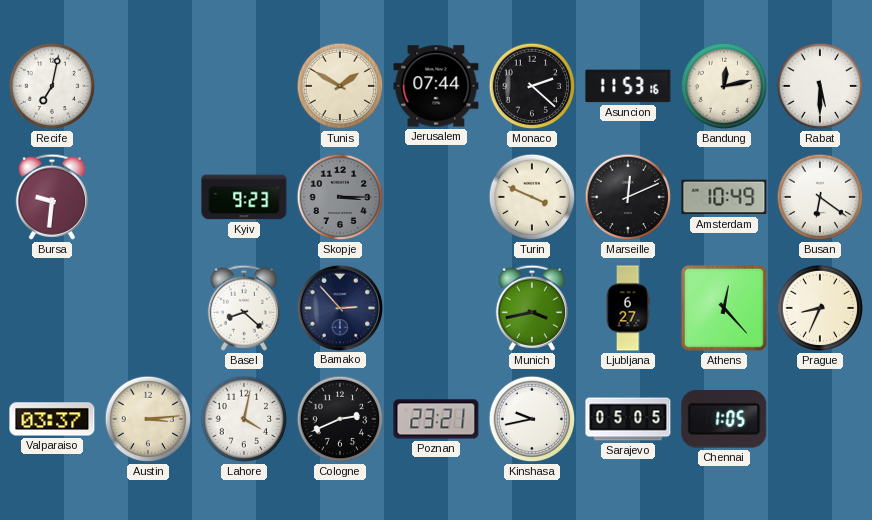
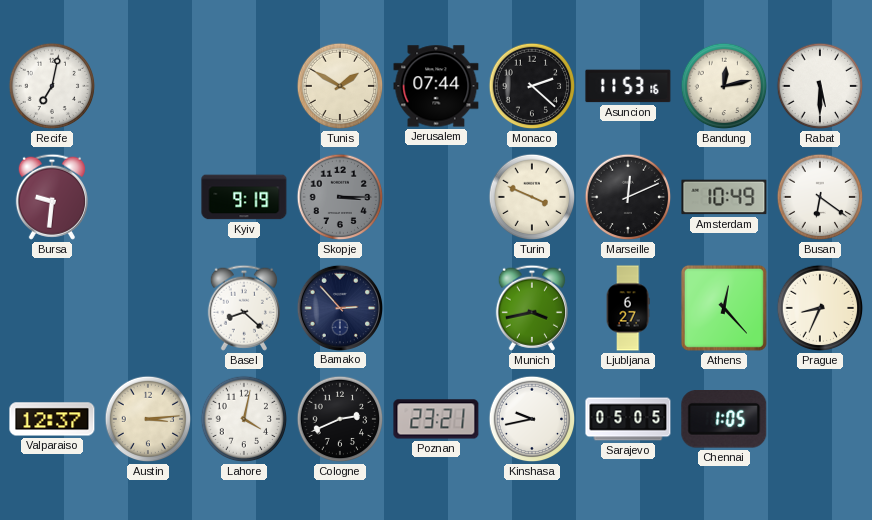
Kyiv: 9:23 -> 9:19
Valparaiso: 03:37 -> 12:37
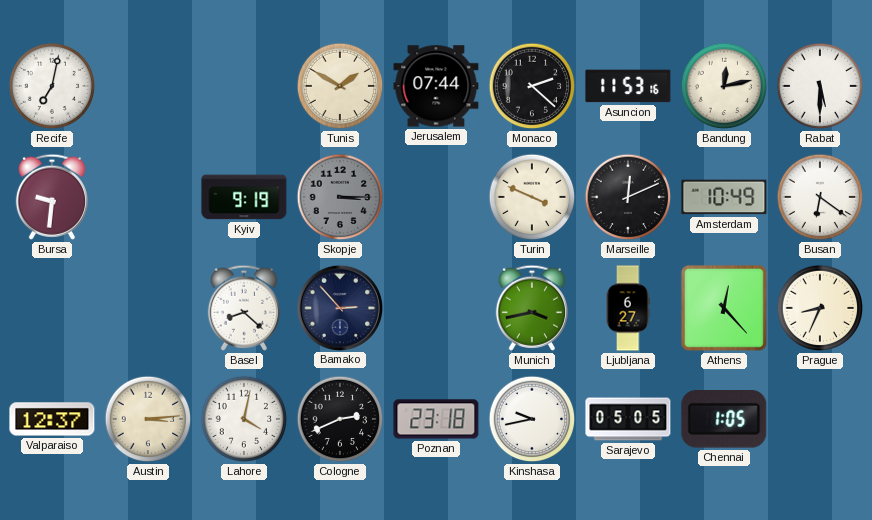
Poznan: 23:21 -> 23:18
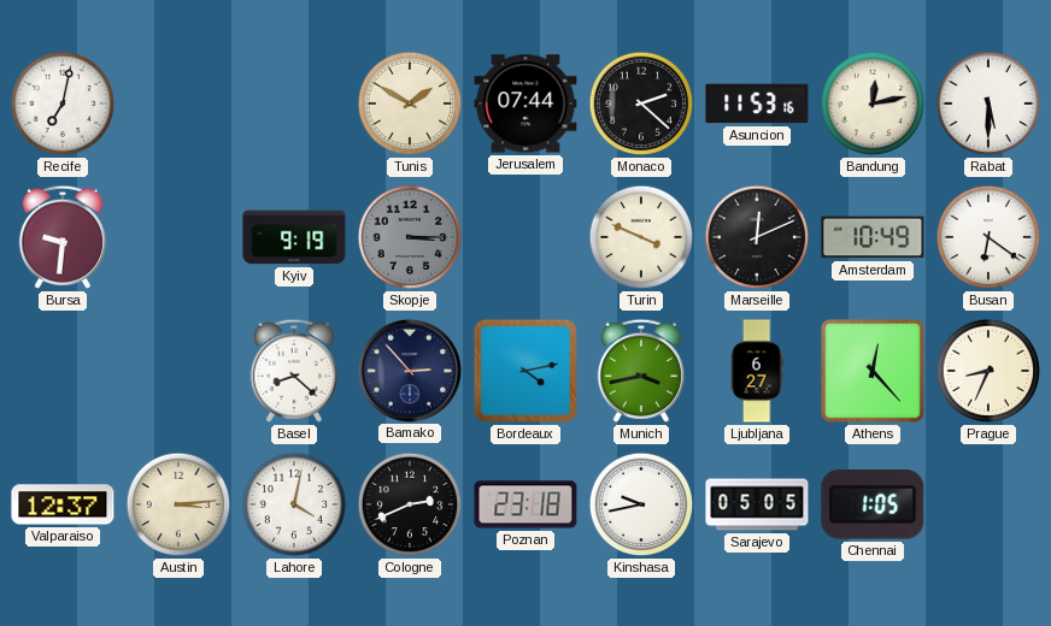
Bordeaux: none -> 4:13
